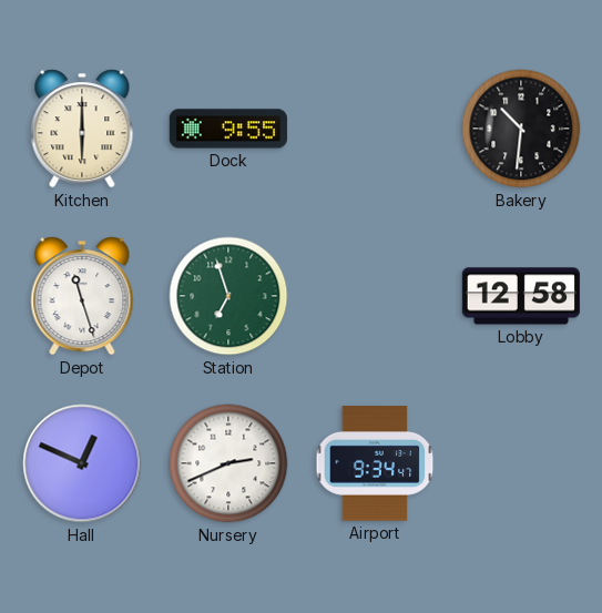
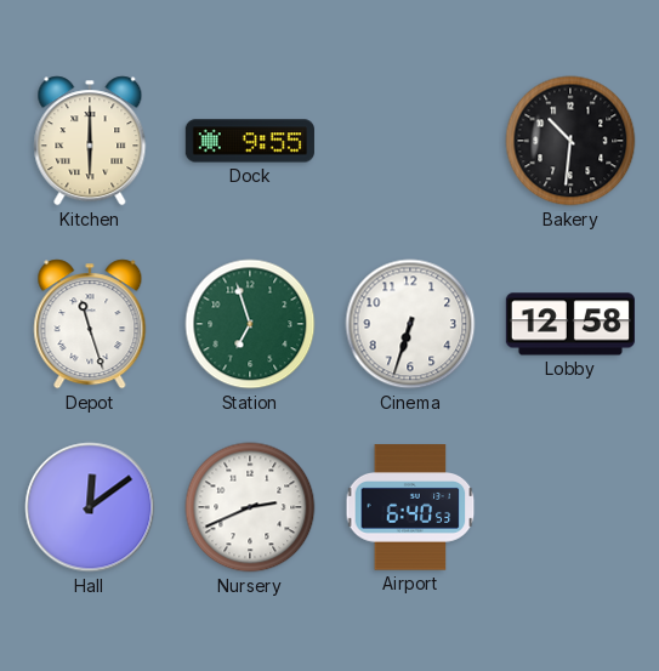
Cinema: none -> 6:33
Hall: 12:49 -> 12:09
Airport: 9:34 -> 6:40
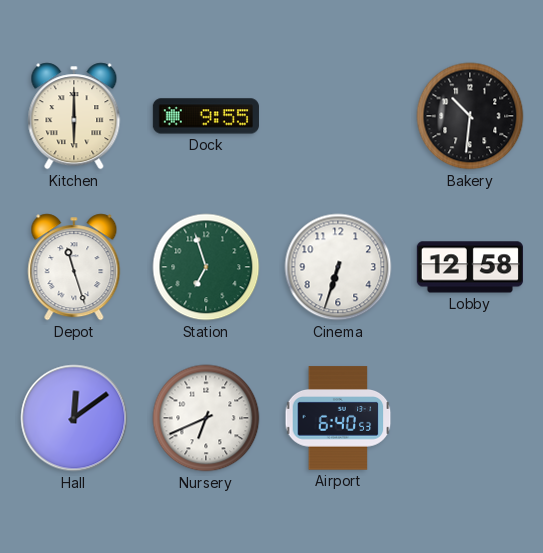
Nursery: 2:41 -> 6:41
